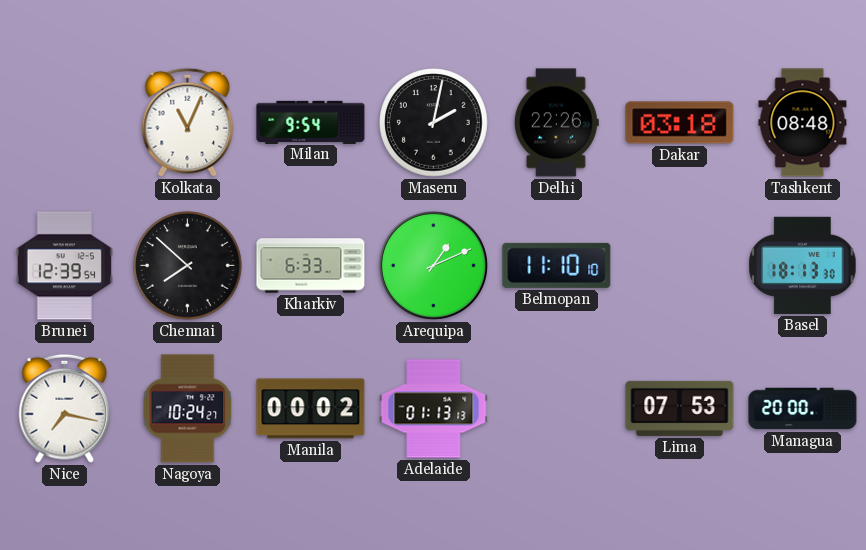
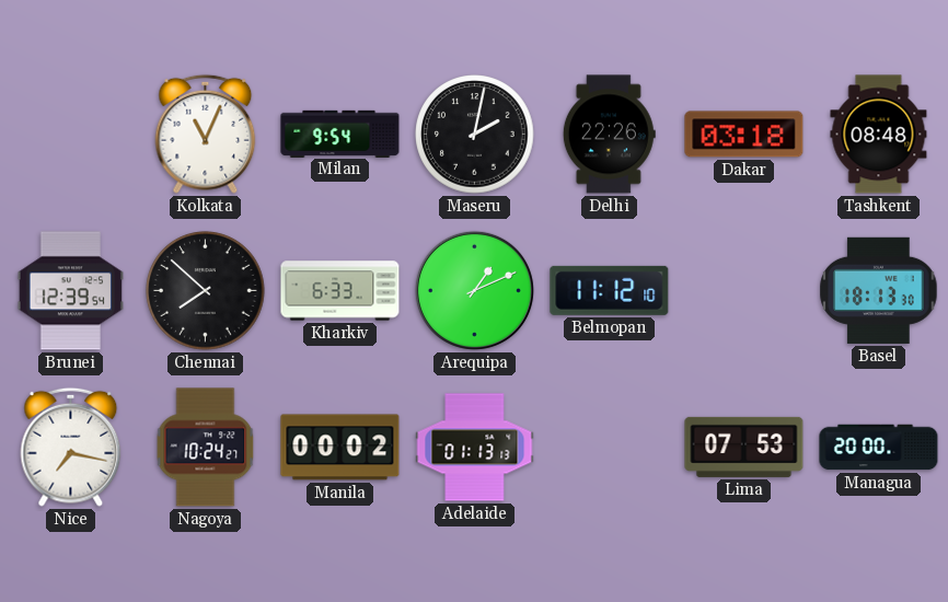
Belmopan: 11:10 -> 11:12
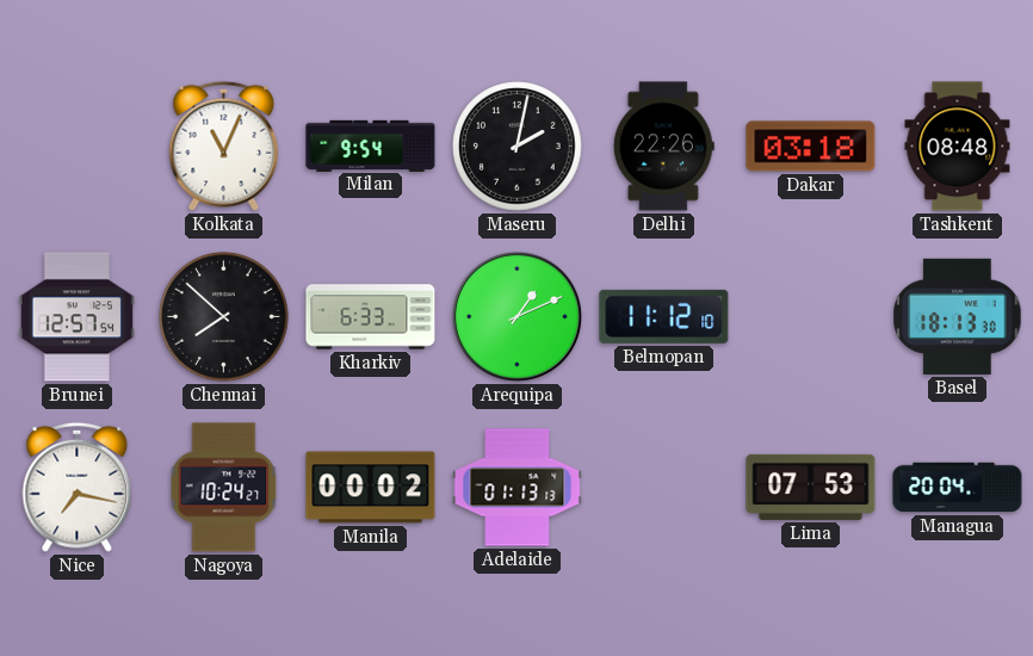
Brunei: 12:39 -> 12:57
Managua: 20:00 -> 20:04
